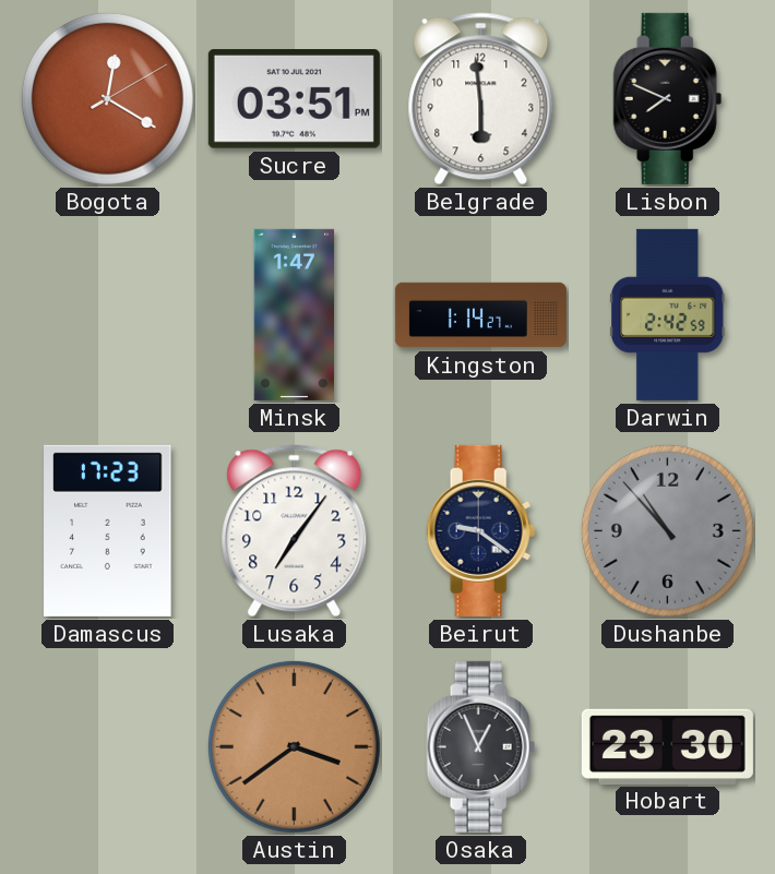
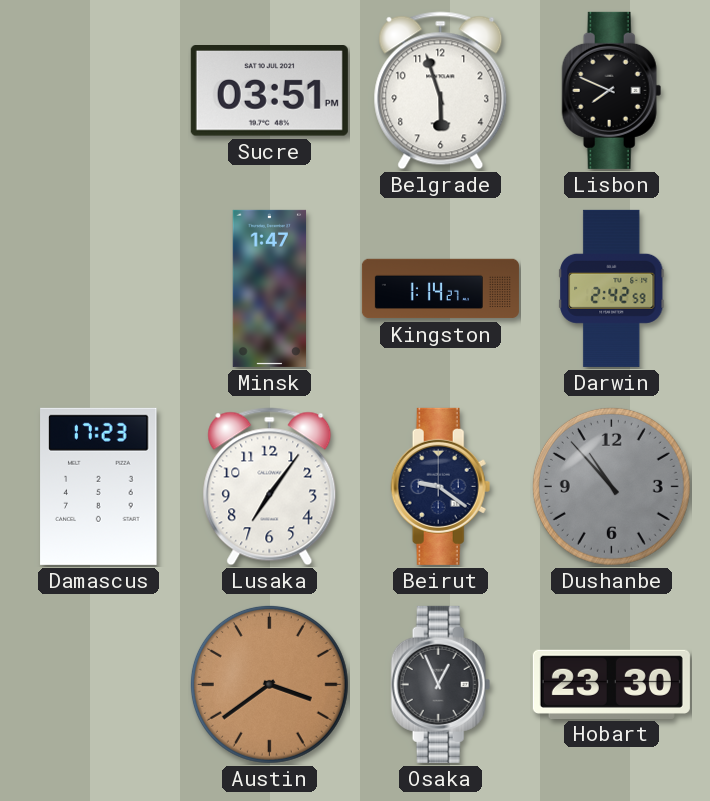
Bogota: 12:20 -> none
Belgrade: 5:59 -> 5:57
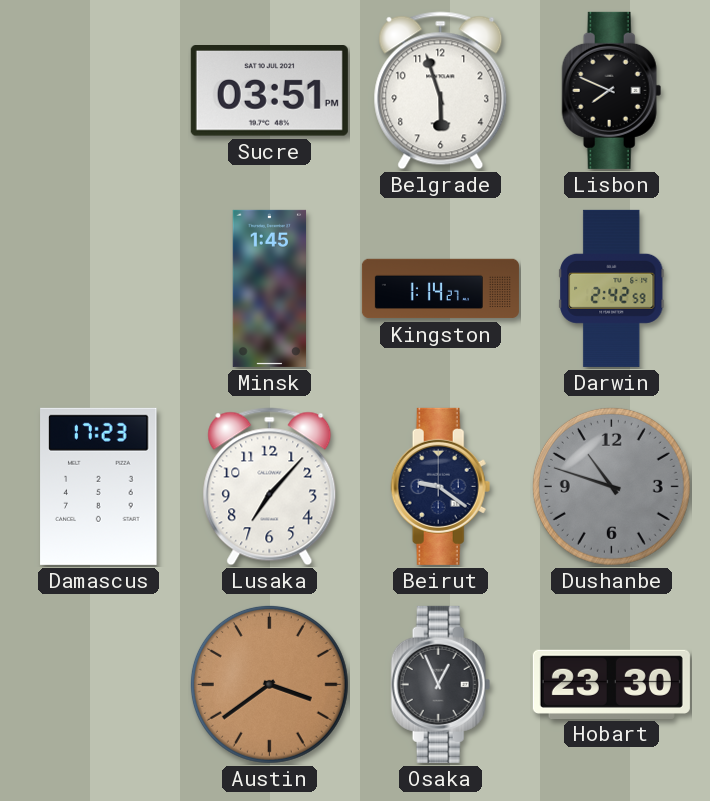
Minsk: 1:47 -> 1:45
Lusaka: 7:06 -> 7:07
Dushanbe: 10:53 -> 10:48
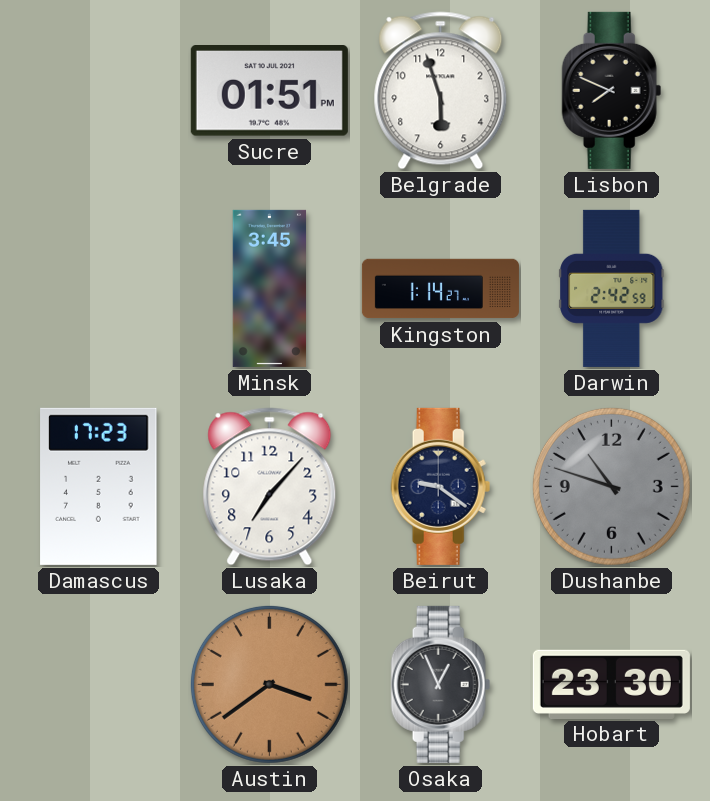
Sucre: 03:51 -> 01:51
Minsk: 1:45 -> 3:45
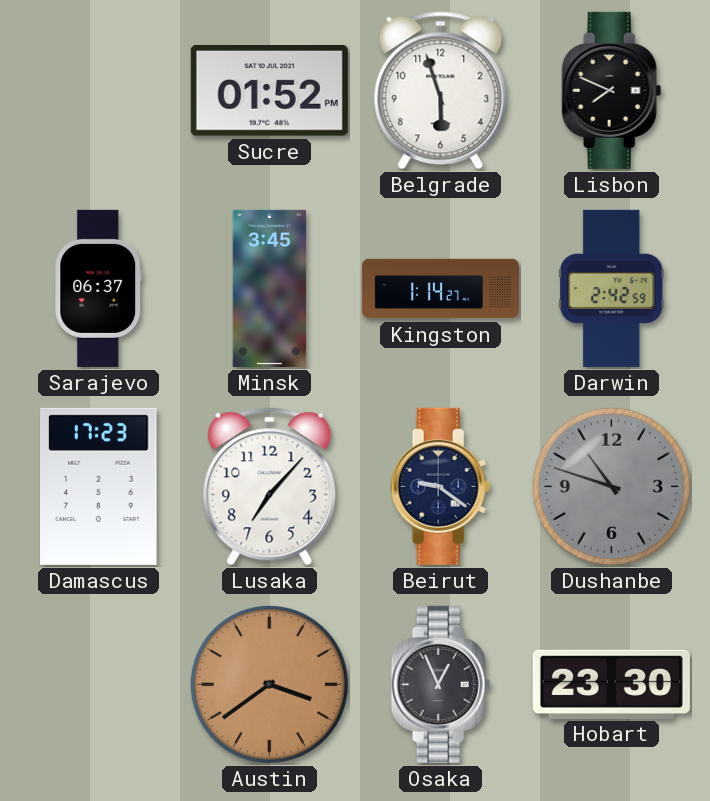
Sucre: 01:51 -> 01:52
Sarajevo: none -> 06:37
